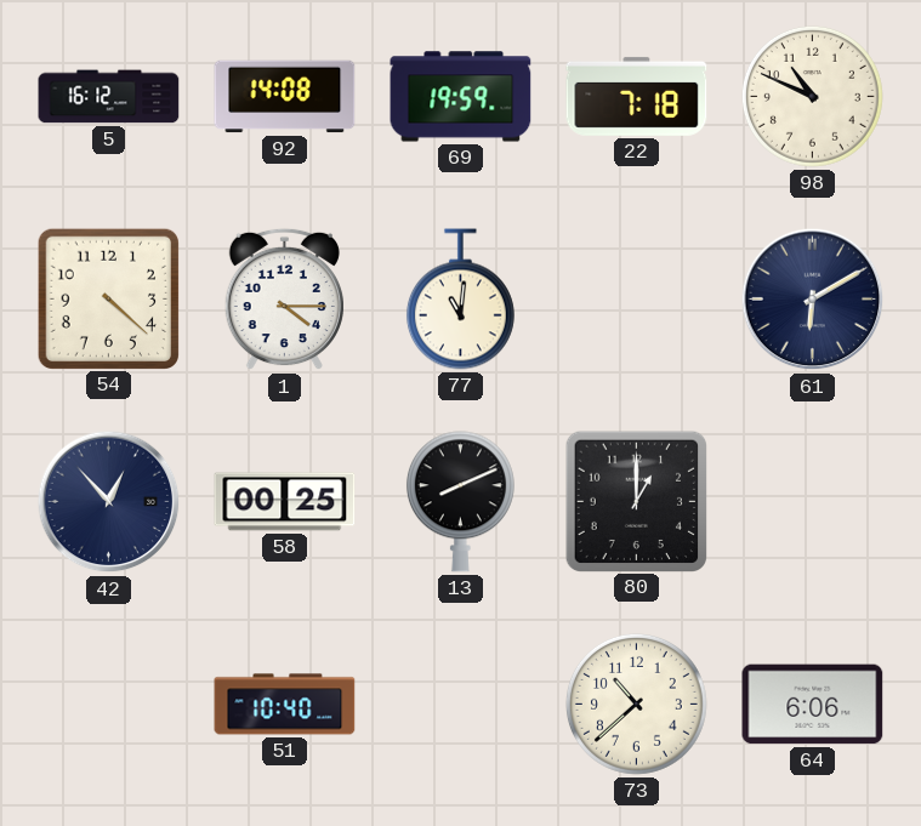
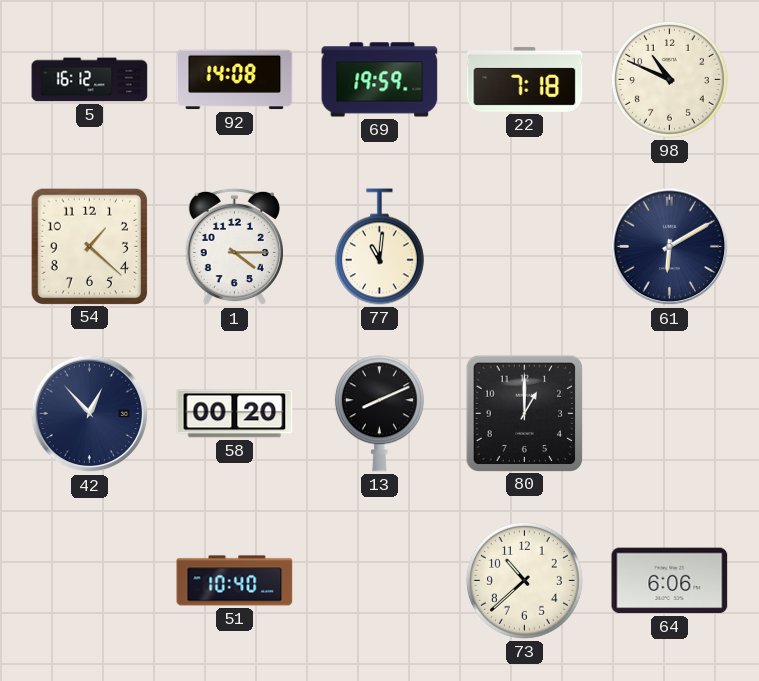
54: 4:22 -> 1:22
58: 00:25 -> 00:20
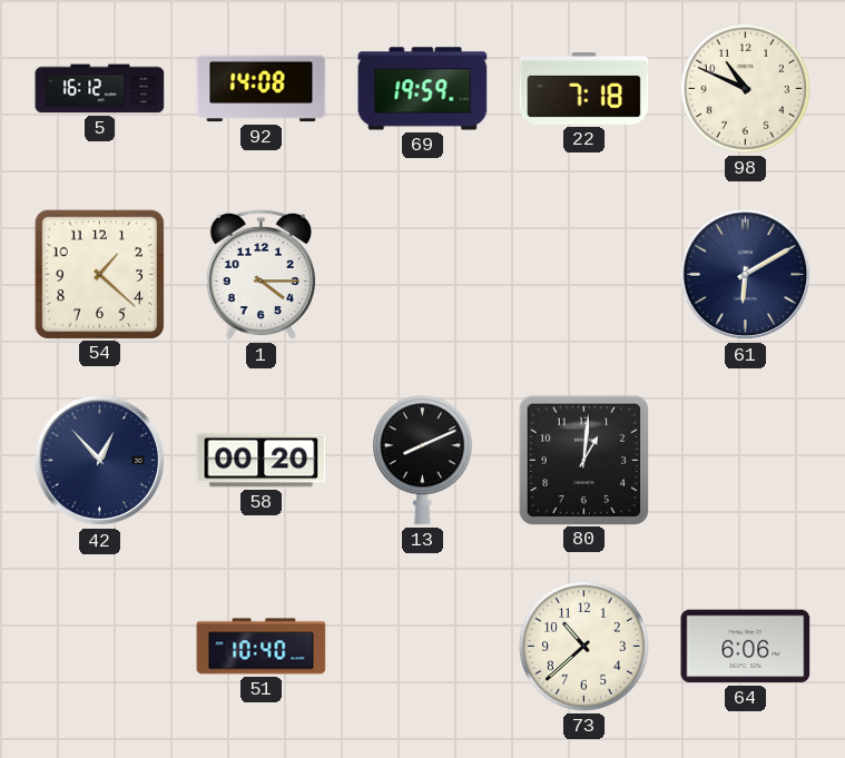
77: 11:01 -> none
80: 1:00 -> 1:01
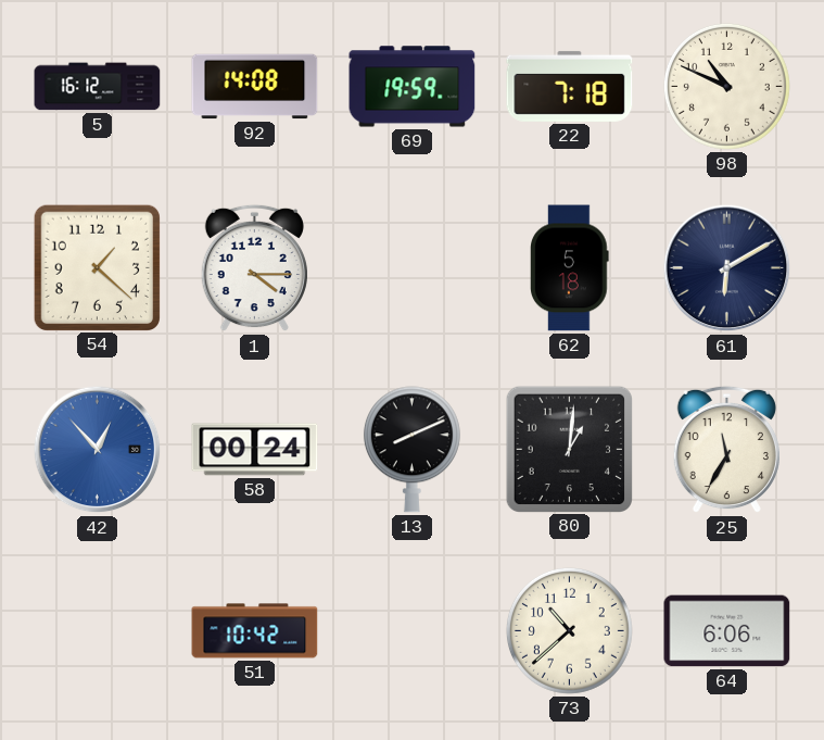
62: none -> 5:18
42 dial: navy -> blue
58: 00:20 -> 00:24
25: none -> 11:35
51: 10:40 -> 10:42
